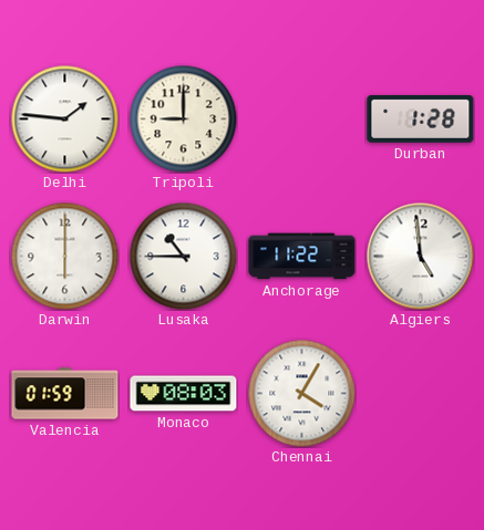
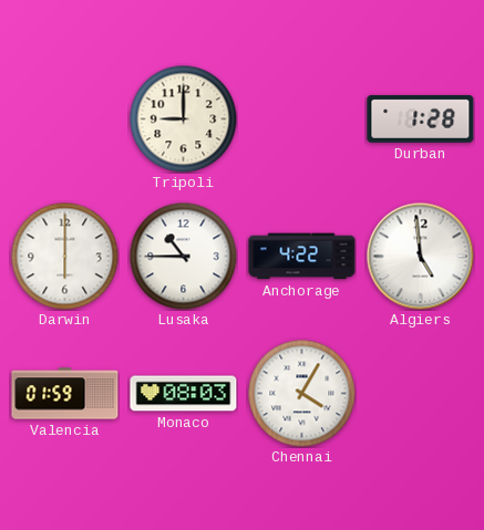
Delhi: 1:46 -> none
Anchorage: 11:22 -> 4:22
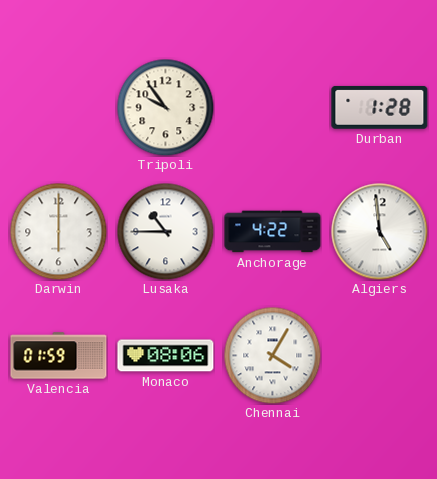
Tripoli: 9:00 -> 9:54
Monaco: 08:03 -> 08:06
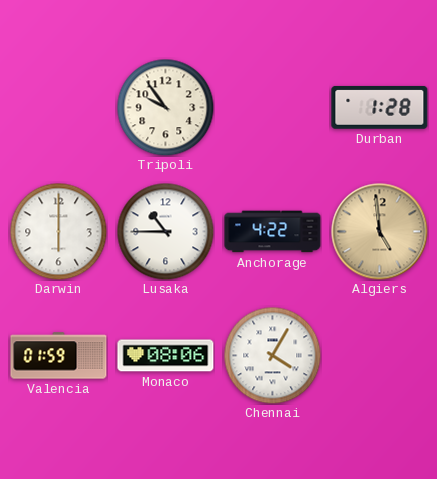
Algiers dial: white -> champagne
